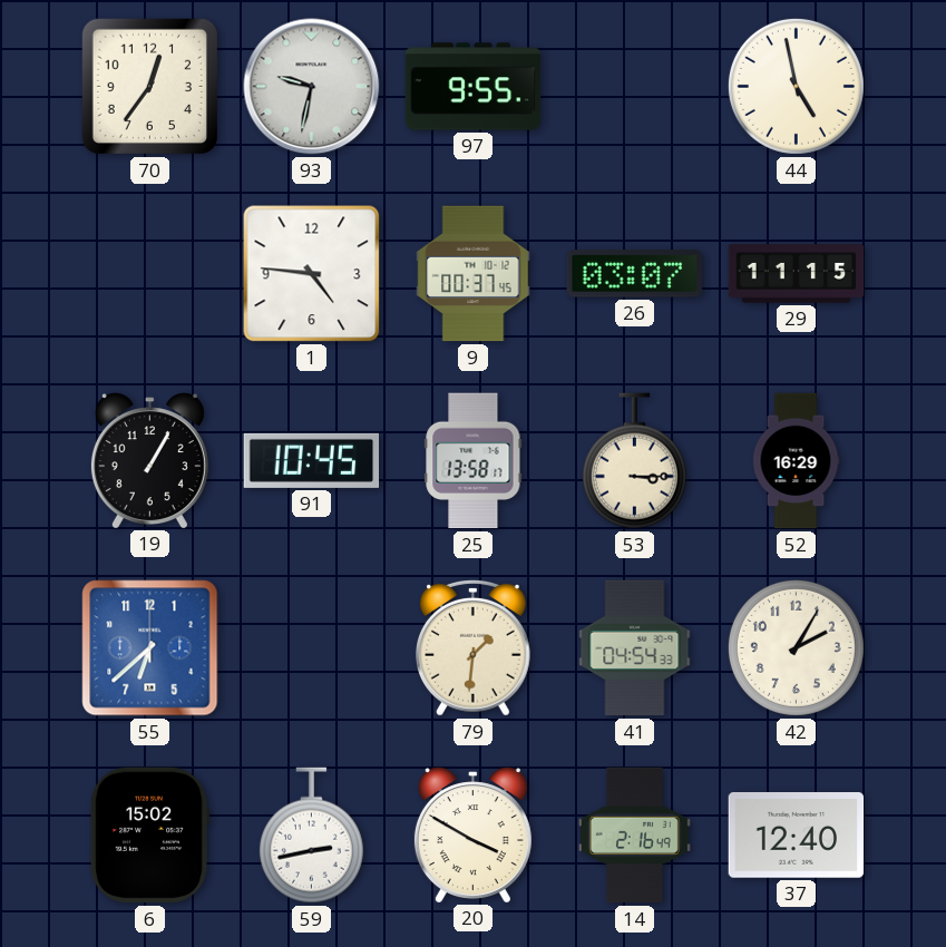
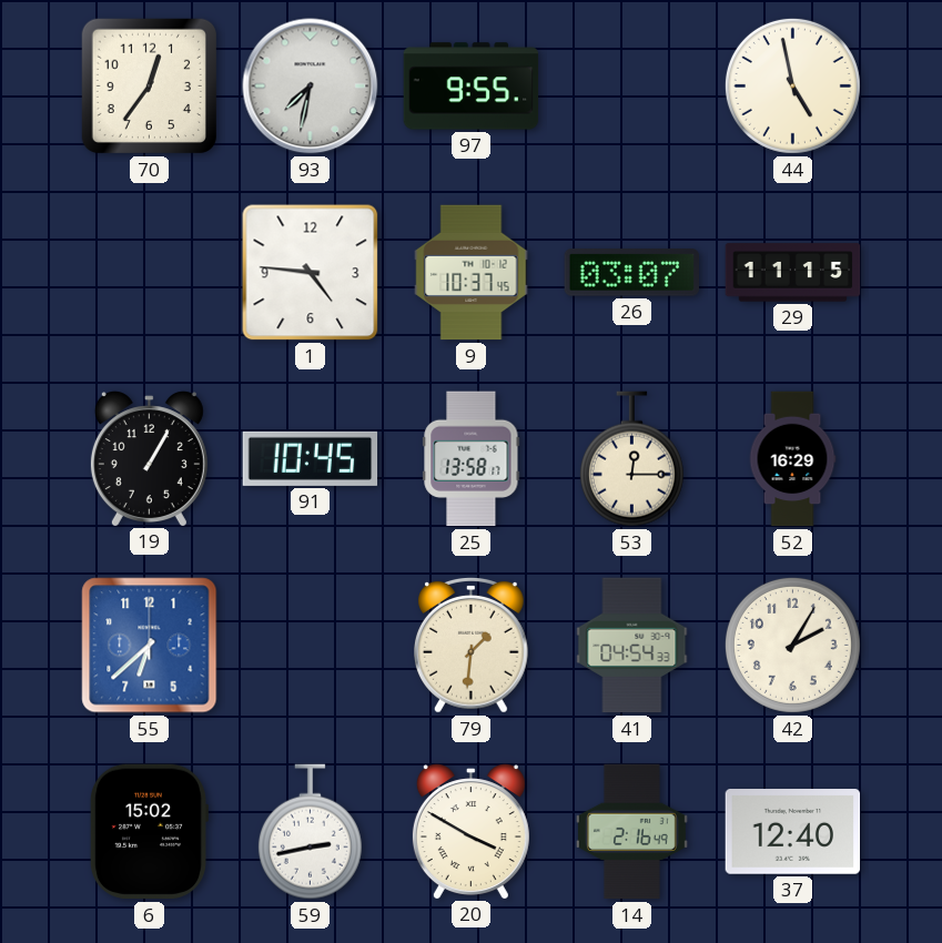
93: 9:32 -> 7:32
9: 00:37 -> 10:37
53: 3:15 -> 12:15
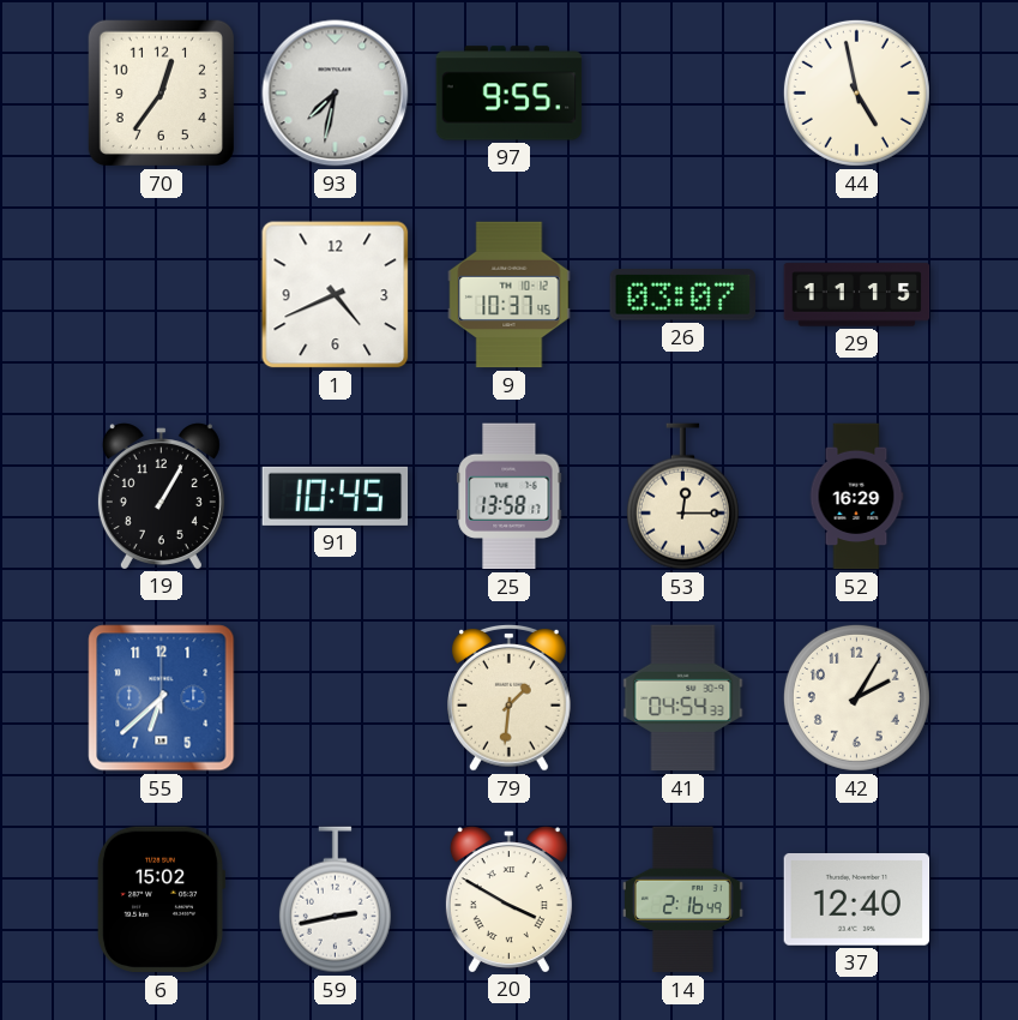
1: 4:46 -> 4:41
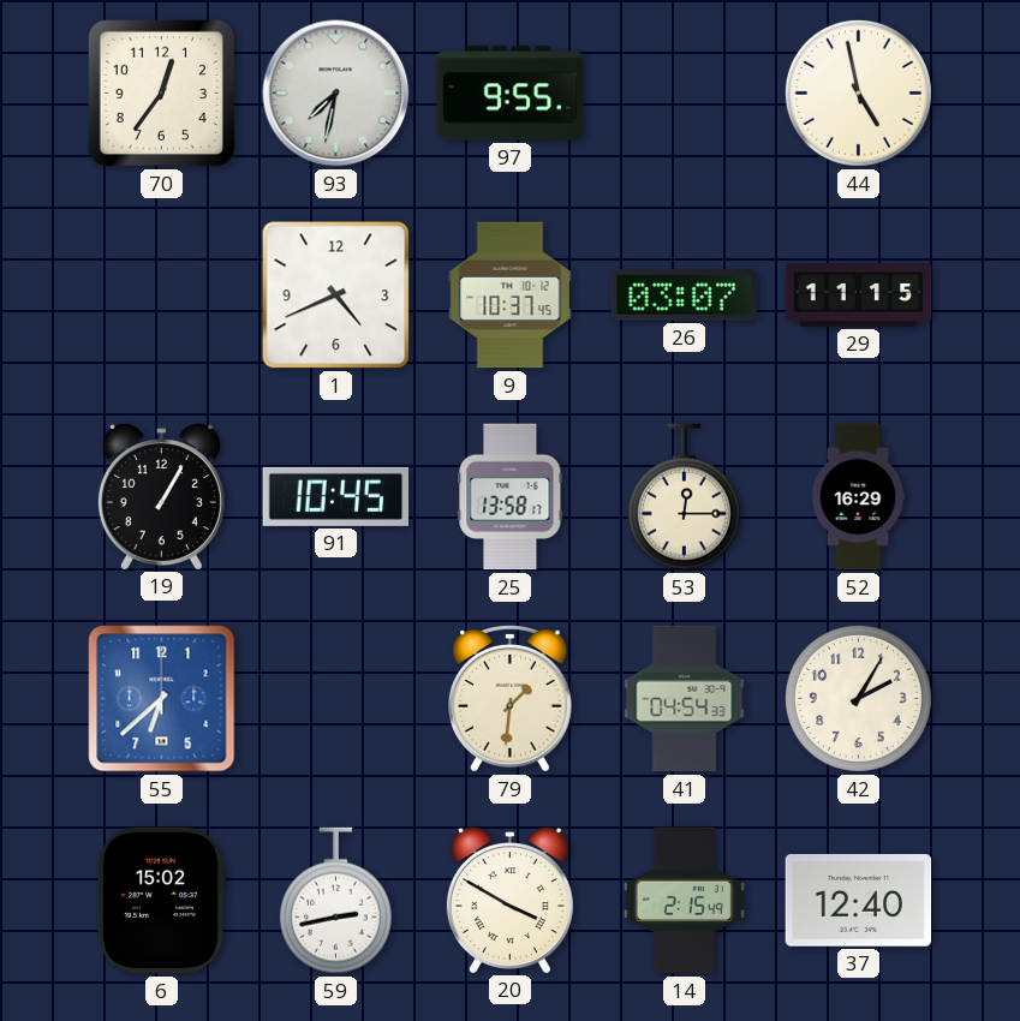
14: 2:16 -> 2:15
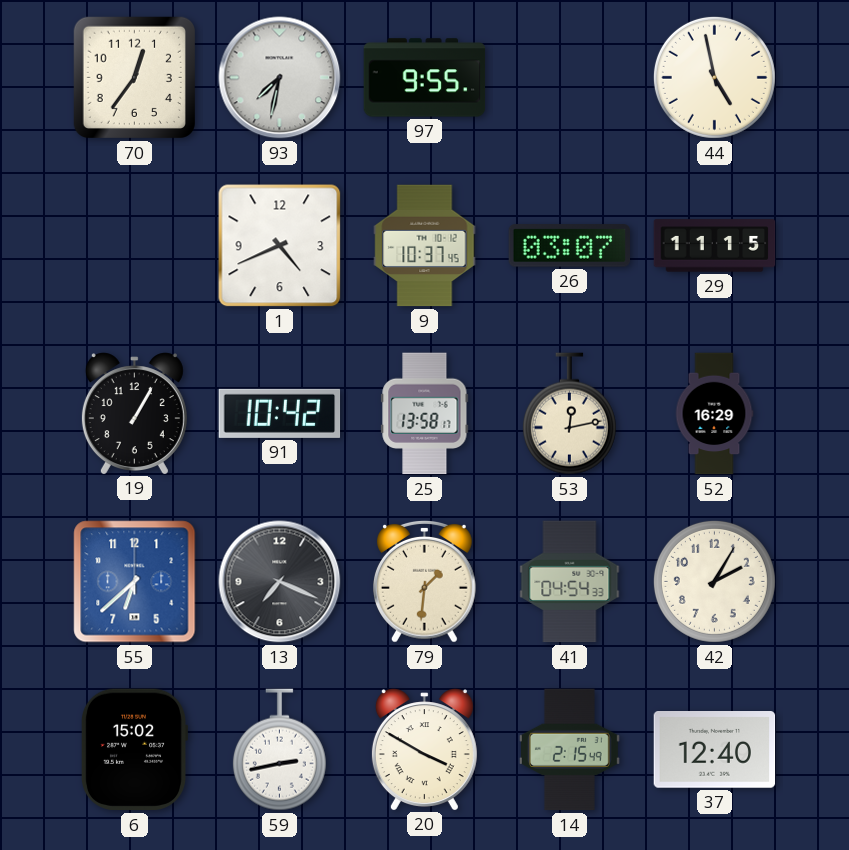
91: 10:45 -> 10:42
53: 12:15 -> 12:13
13: none -> 7:19
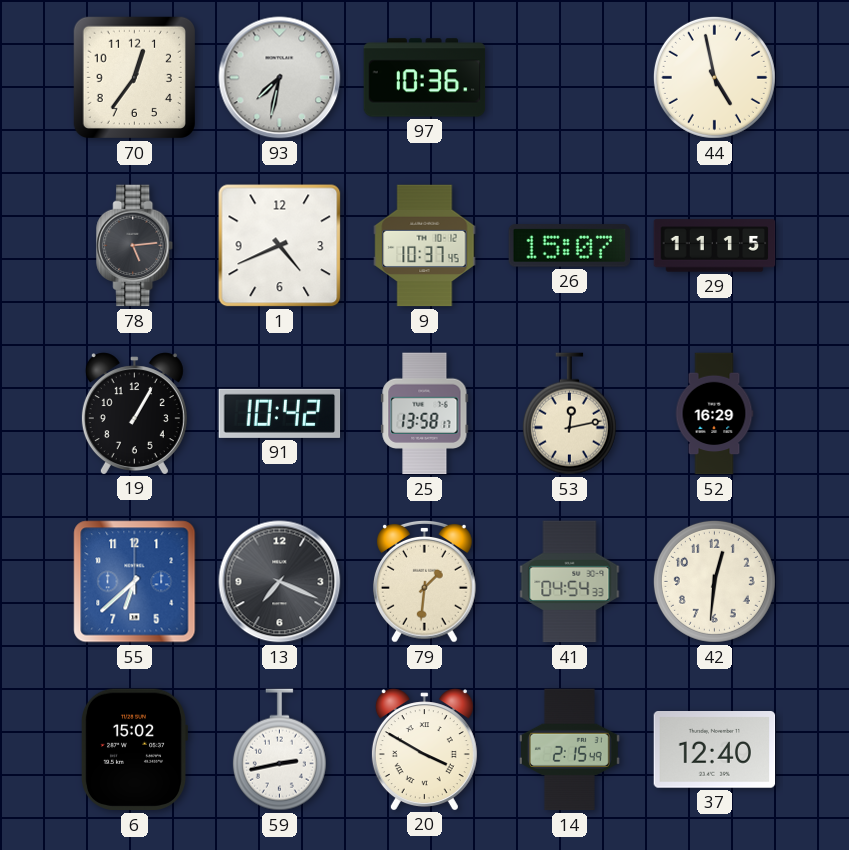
97: 9:55 -> 10:36
78: none -> 5:14
26: 03:07 -> 15:07
42: 2:05 -> 12:31
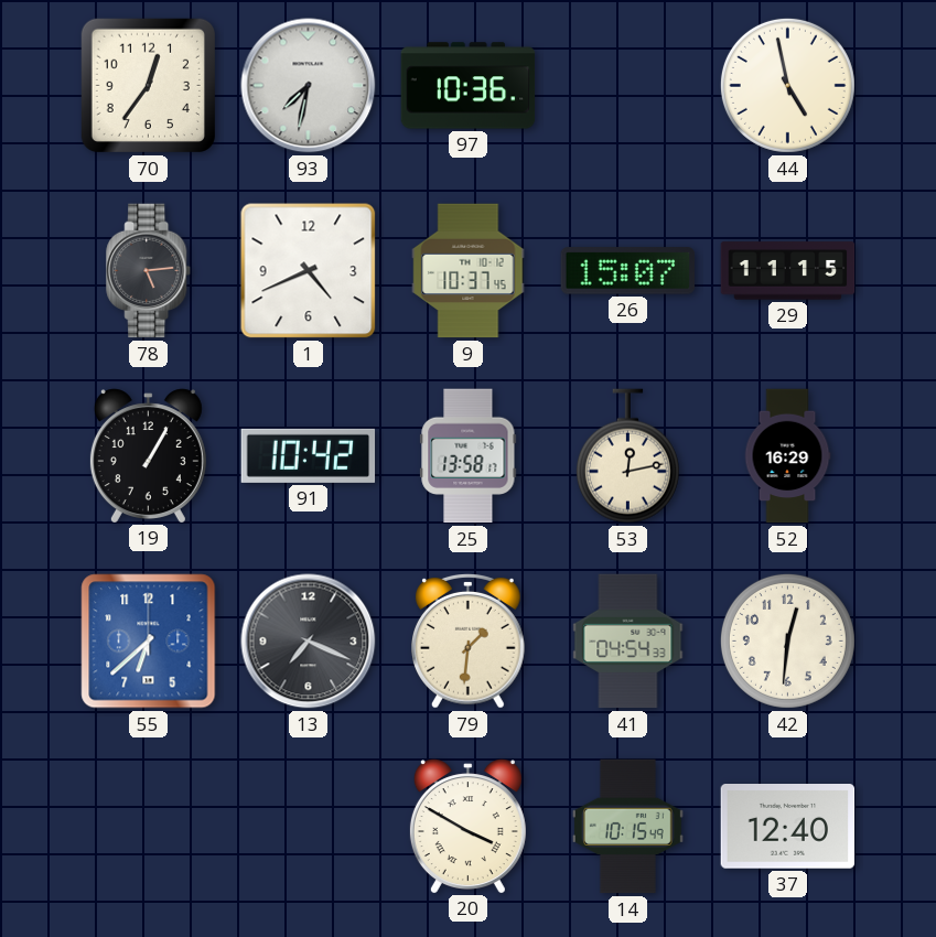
6: 15:02 -> none
59: 2:43 -> none
14: 2:15 -> 10:15
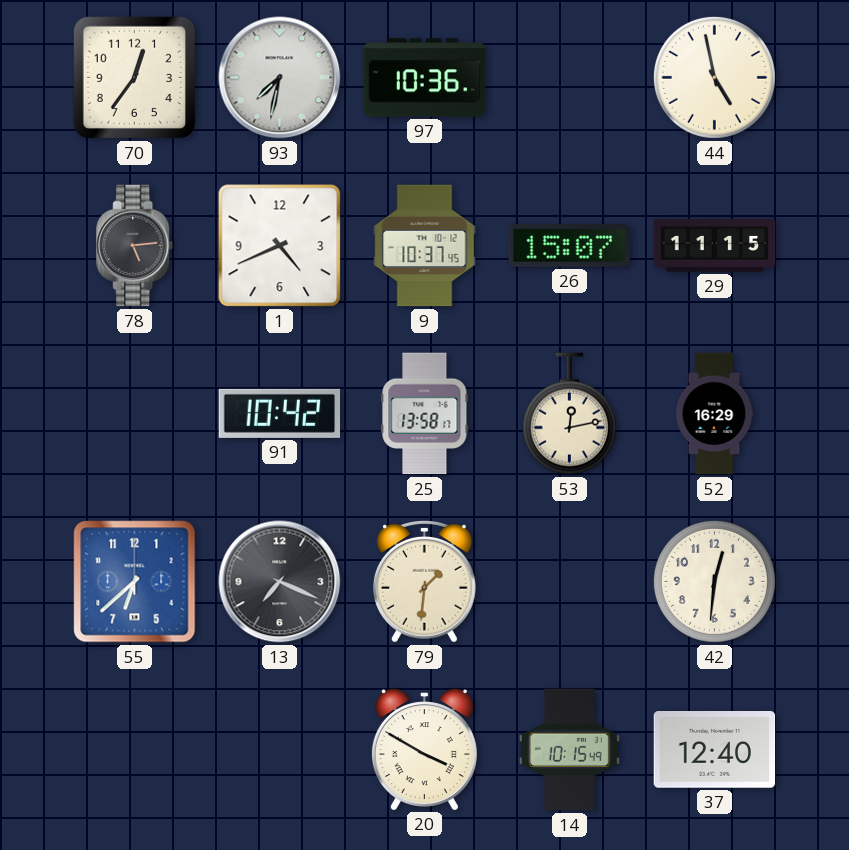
19: 1:05 -> none
41: 04:54 -> none
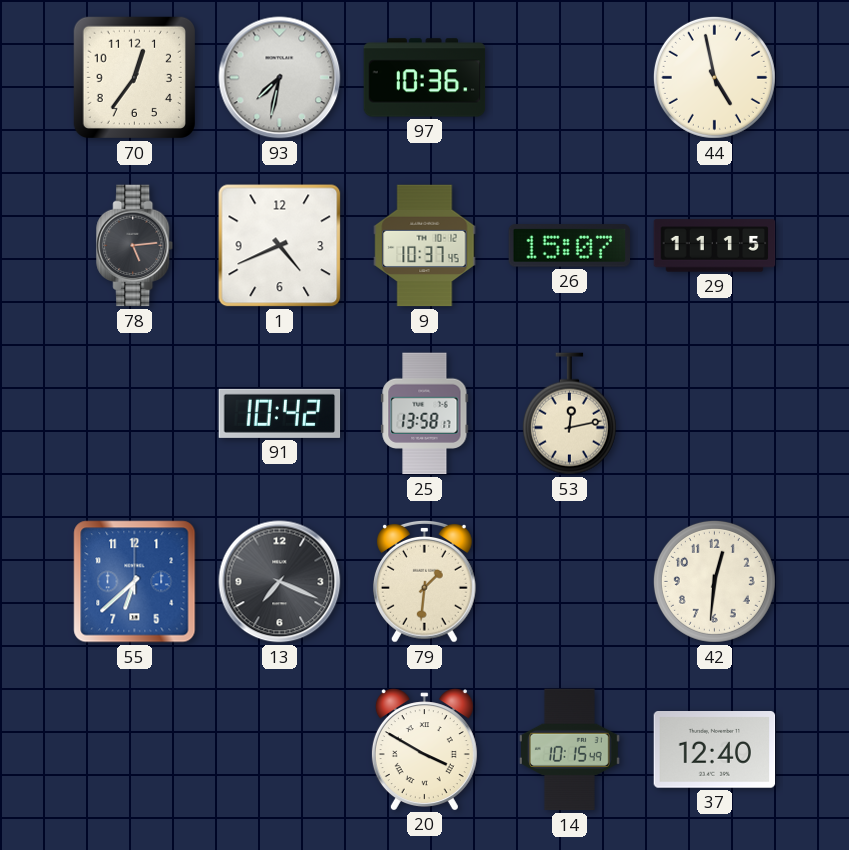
52: 16:29 -> none
